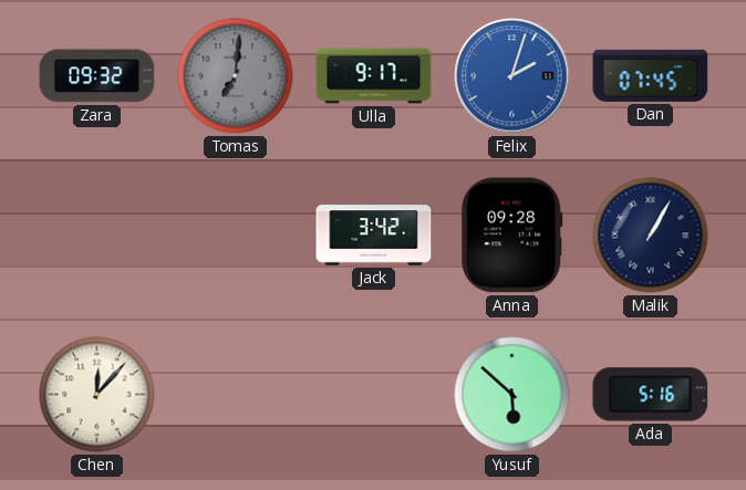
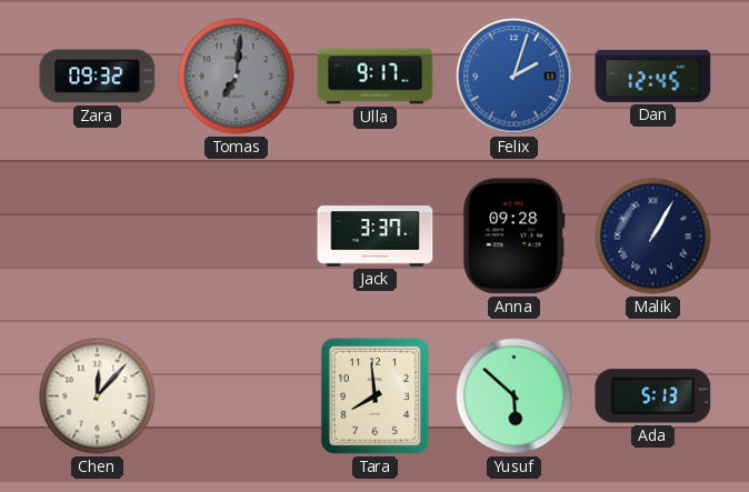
Dan: 07:45 -> 12:45
Jack: 3:42 -> 3:37
Tara: none -> 7:59
Ada: 5:16 -> 5:13
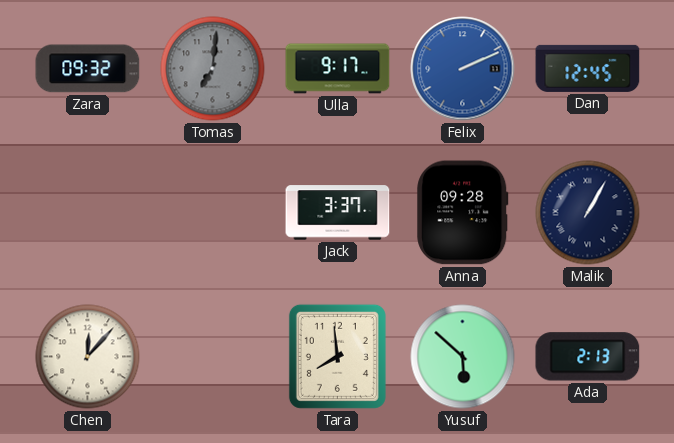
Felix: 2:03 -> 2:11
Ada: 5:13 -> 2:13
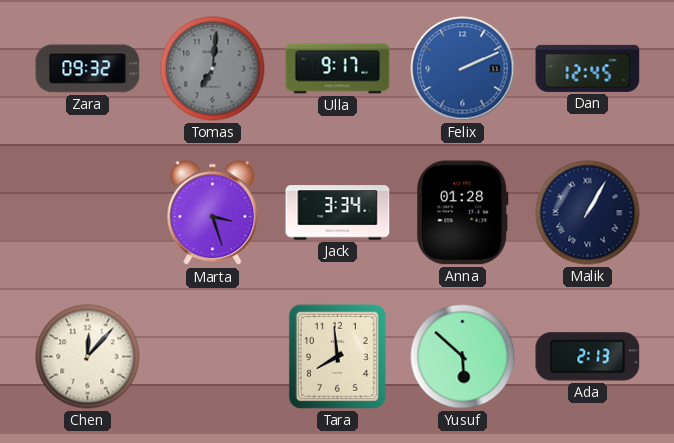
Marta: none -> 3:27
Jack: 3:37 -> 3:34
Anna: 09:28 -> 01:28
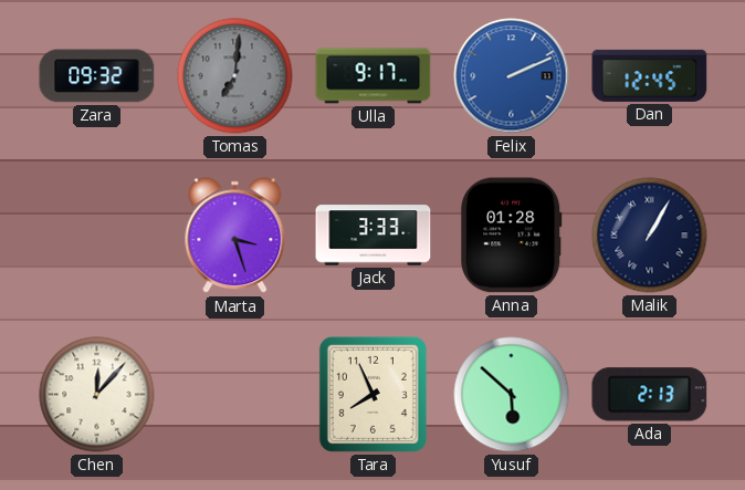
Jack: 3:34 -> 3:33
Tara: 7:59 -> 7:56
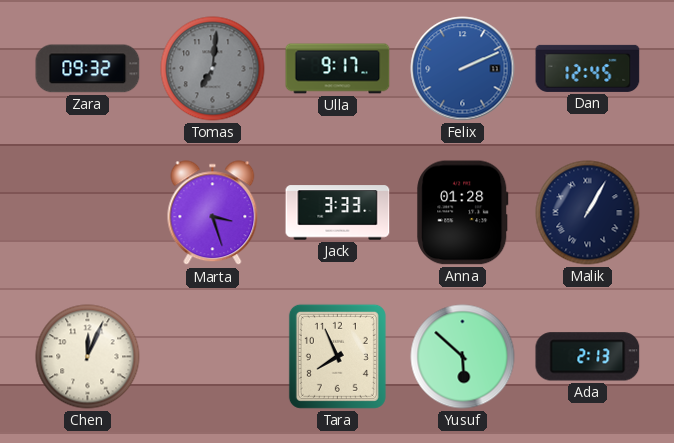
Chen: 12:07 -> 12:04
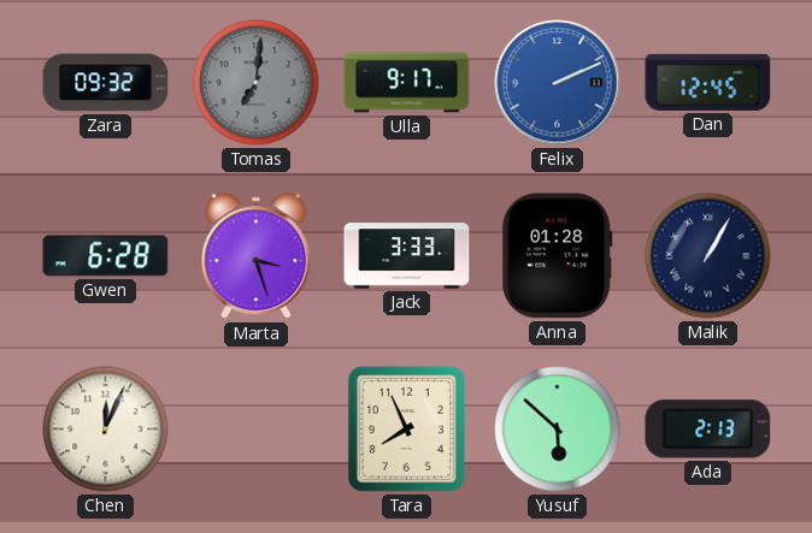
Gwen: none -> 6:28
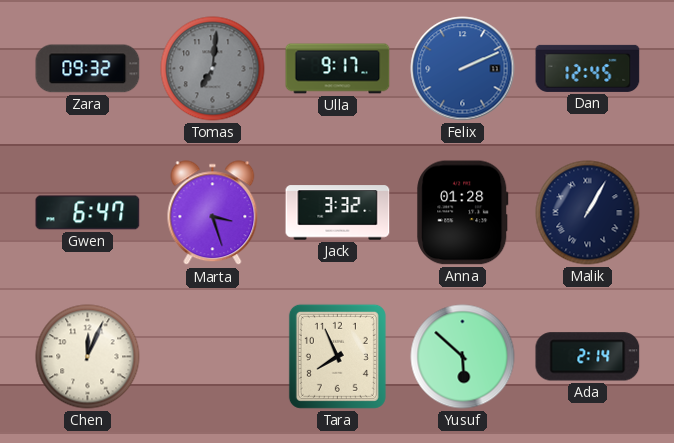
Gwen: 6:28 -> 6:47
Jack: 3:33 -> 3:32
Ada: 2:13 -> 2:14
